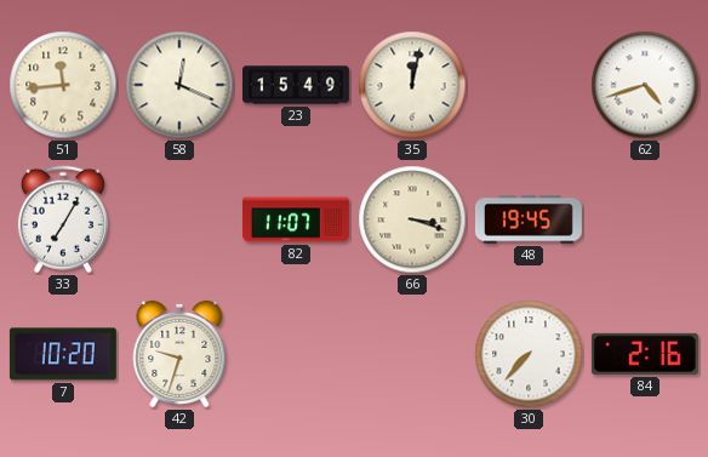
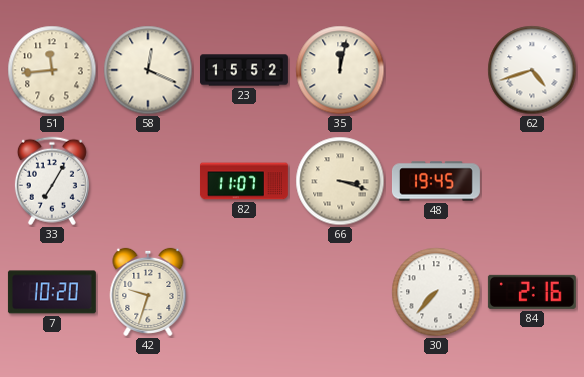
23: 15:49 -> 15:52
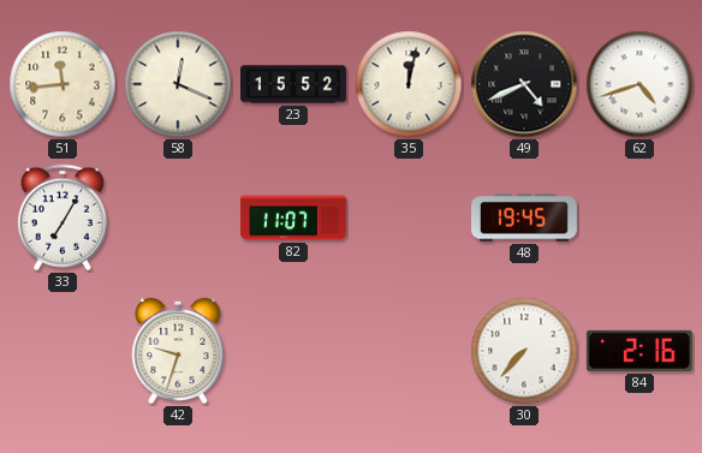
49: none -> 4:41
66: 3:18 -> none
7: 10:20 -> none
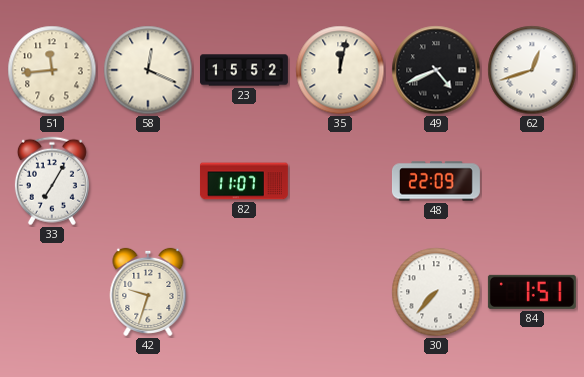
62: 4:42 -> 12:42
48: 19:45 -> 22:09
84: 2:16 -> 1:51
